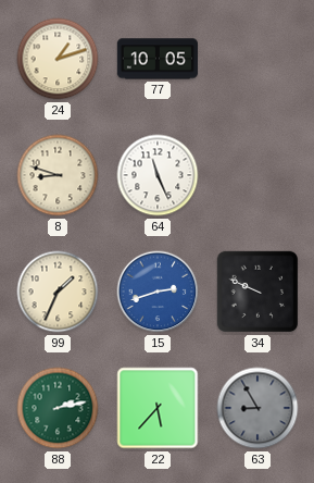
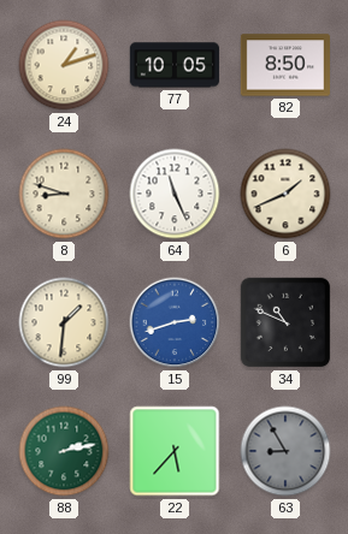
82: none -> 8:50
6: none -> 1:41
99: 1:34 -> 1:31
34: 9:49 -> 10:49
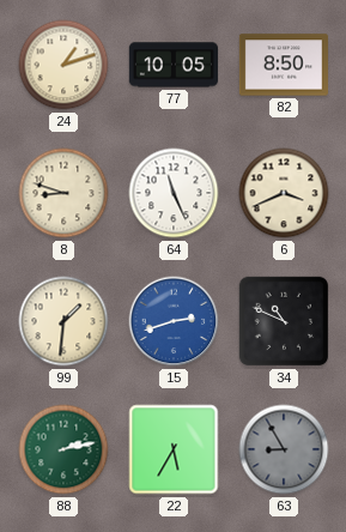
6: 1:41 -> 3:41
22: 5:37 -> 5:35
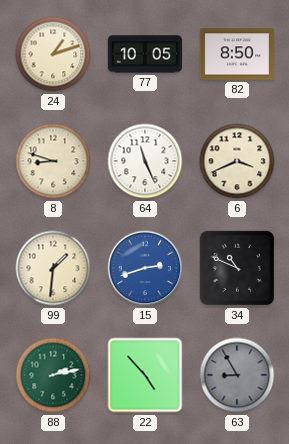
22: 5:35 -> 4:53
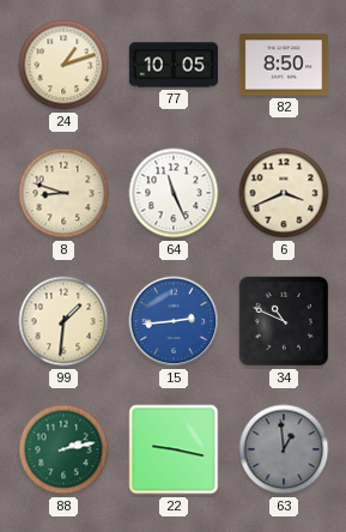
15: 2:42 -> 2:44
22: 4:53 -> 9:17
63: 8:55 -> 12:59
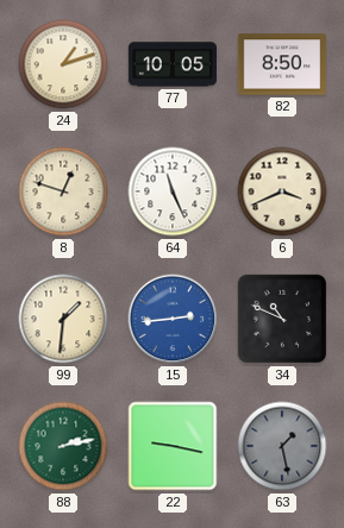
8: 8:48 -> 12:48
63: 12:59 -> 1:28
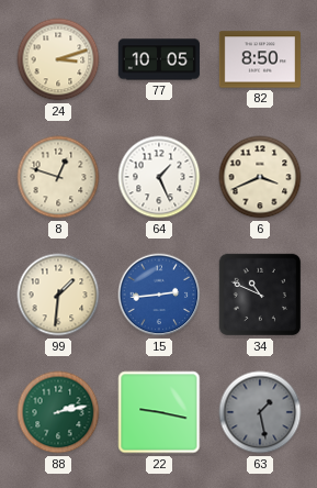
24: 1:12 -> 3:12
64: 11:26 -> 1:26
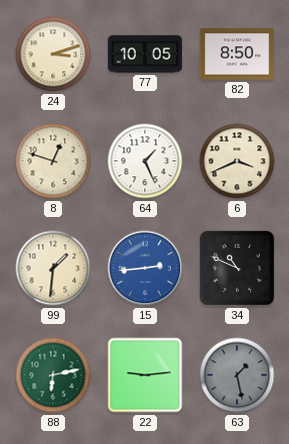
88: 2:13 -> 6:13
22: 9:17 -> 9:14
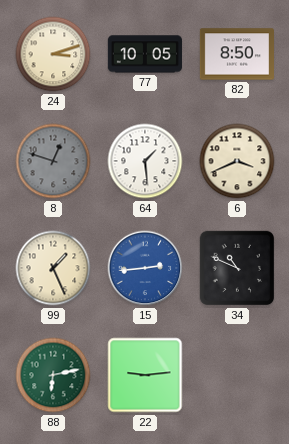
8 dial: cream -> grey
64: 1:26 -> 1:29
99: 1:31 -> 1:26
63: 1:28 -> none
